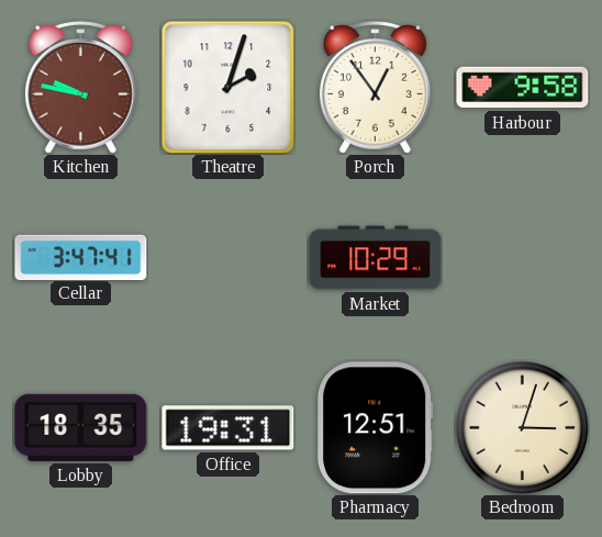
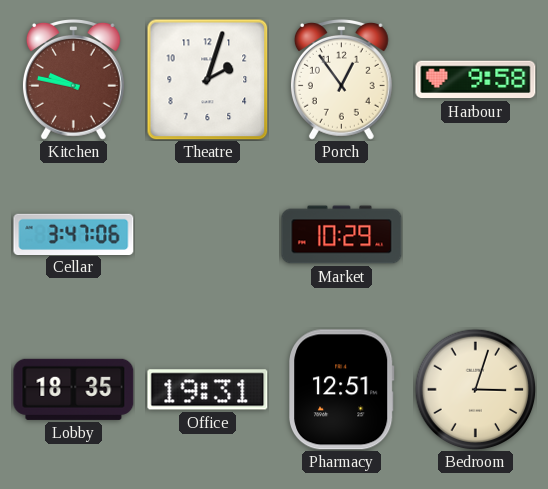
Cellar: 3:47:41 -> 3:47:06
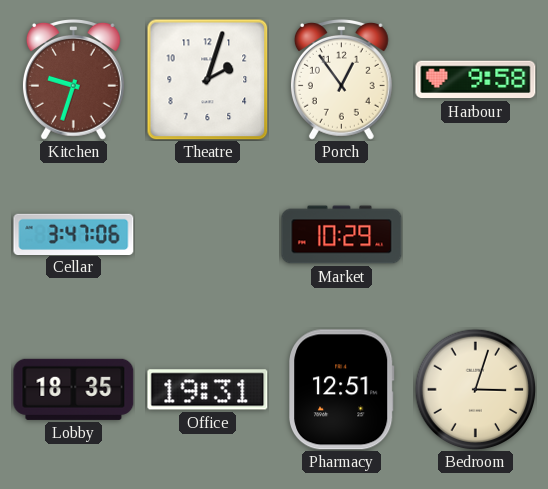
Kitchen: 9:47 -> 9:33
